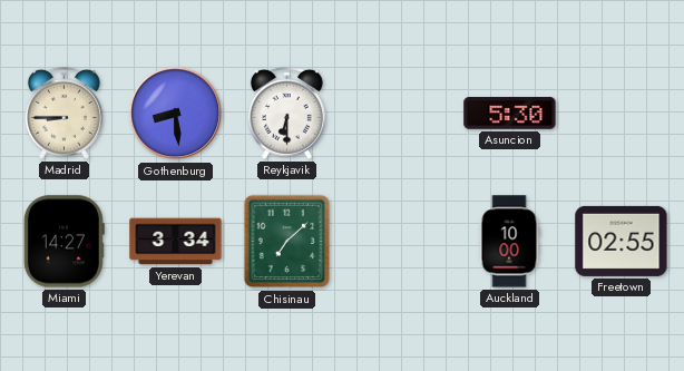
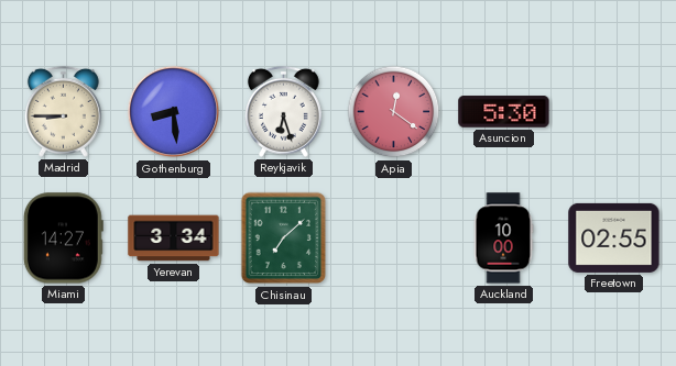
Reykjavik: 6:30 -> 6:27
Apia: none -> 12:21
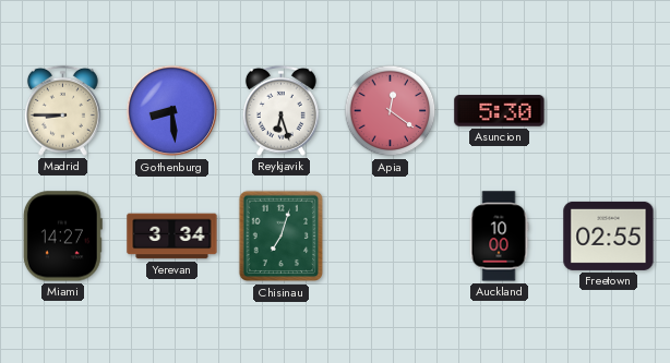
Chisinau: 7:08 -> 7:03
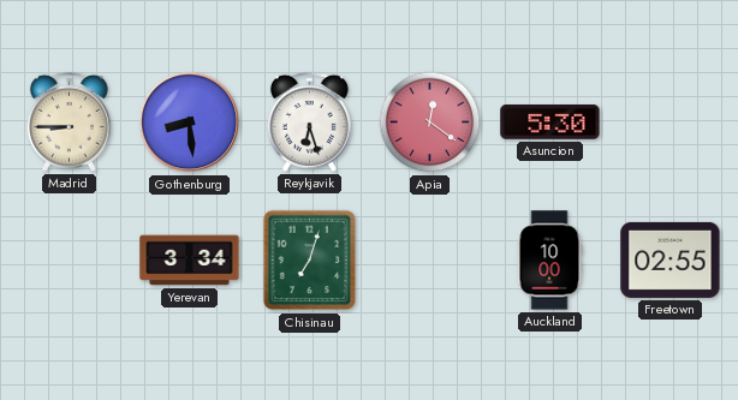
Miami: 14:27 -> none
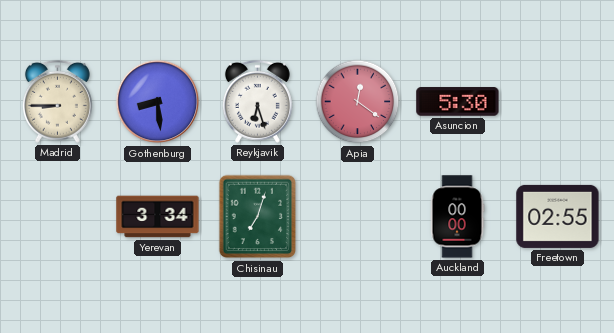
Auckland: 10:00 -> 00:00
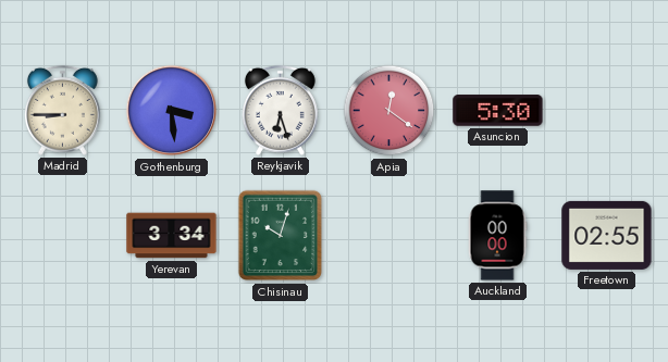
Gothenburg: 8:29 -> 3:29
Chisinau: 7:03 -> 10:03
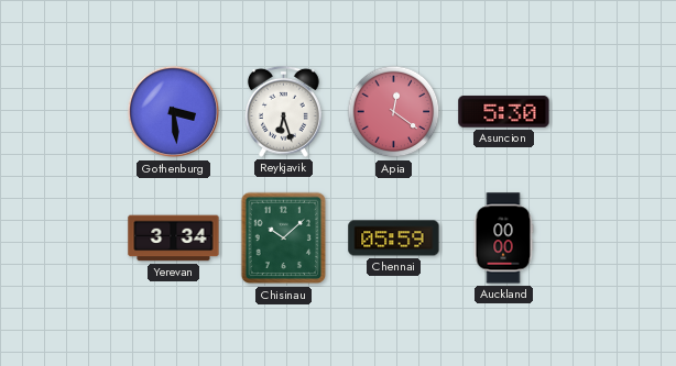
Madrid: 8:45 -> none
Chisinau: 10:03 -> 10:08
Chennai: none -> 05:59
Freetown: 02:55 -> none
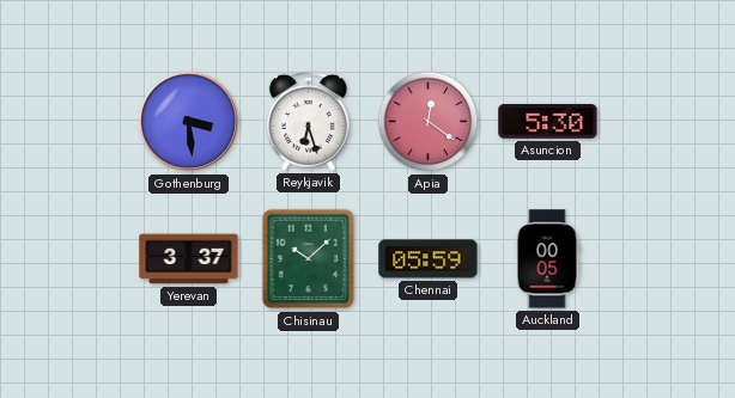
Yerevan: 3:34 -> 3:37
Auckland: 00:00 -> 00:05
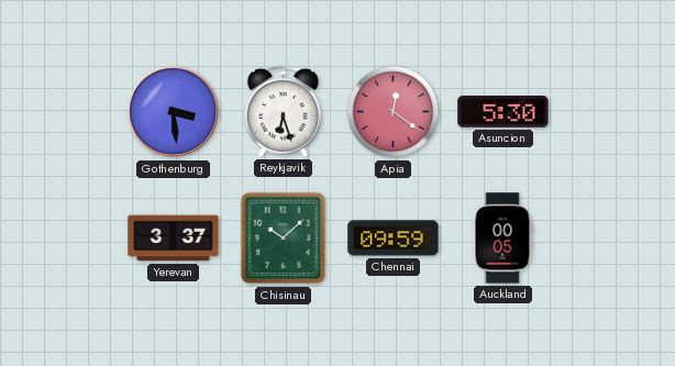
Chennai: 05:59 -> 09:59
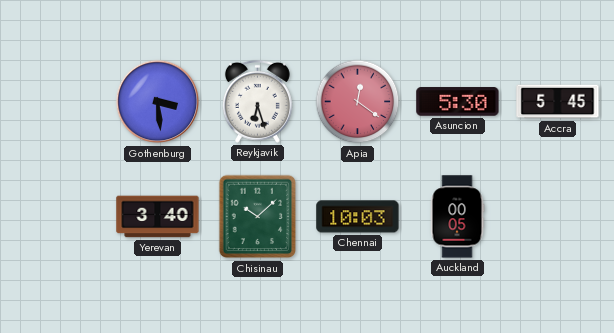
Accra: none -> 5:45
Yerevan: 3:37 -> 3:40
Chennai: 09:59 -> 10:03
